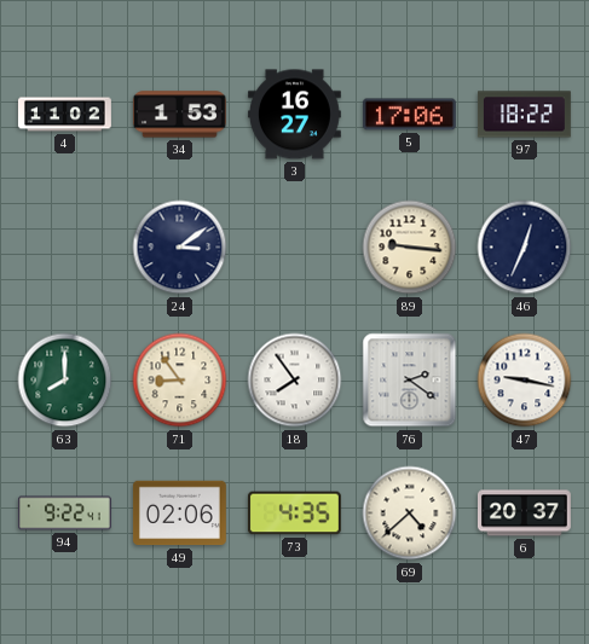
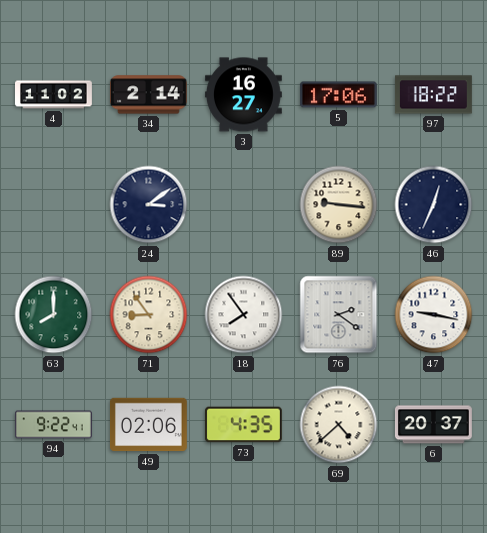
34: 1:53 -> 2:14
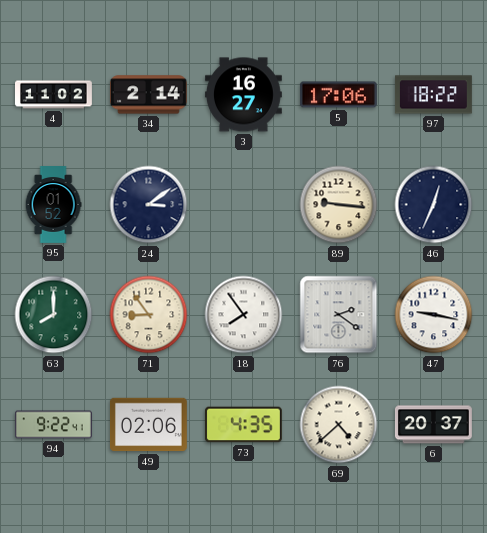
95: none -> 01:52
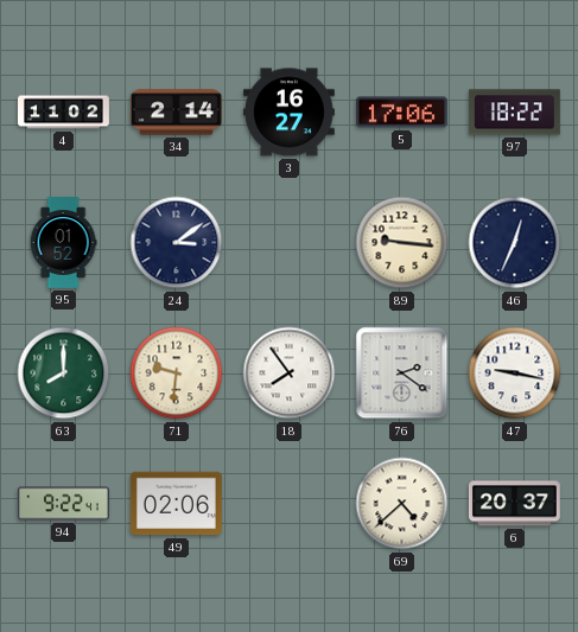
71: 8:54 -> 9:31
73: 4:35 -> none
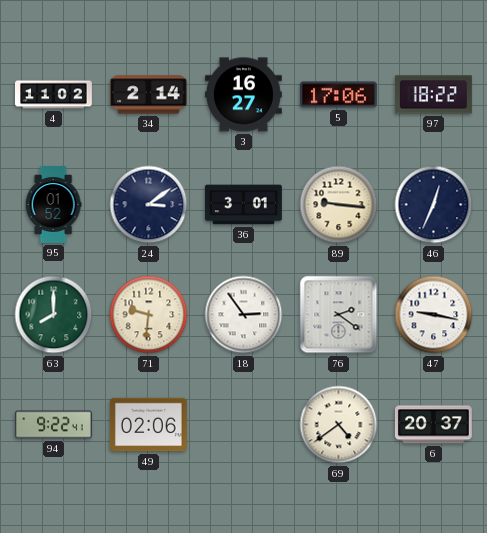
36: none -> 3:01
18: 7:54 -> 2:54
69: 4:38 -> 4:39
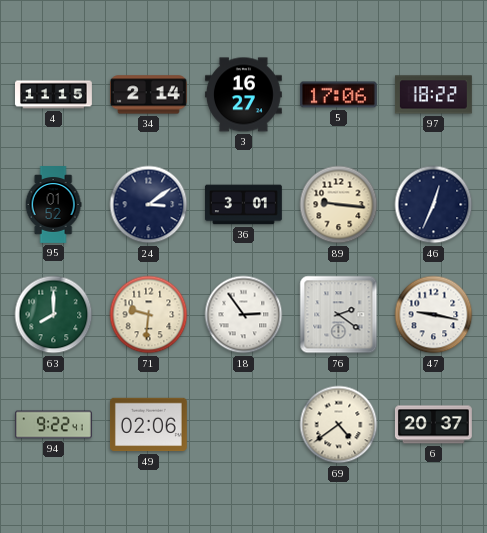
4: 11:02 -> 11:15
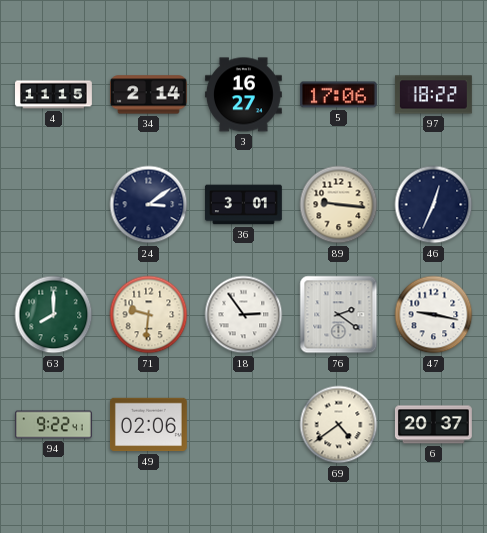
95: 01:52 -> none
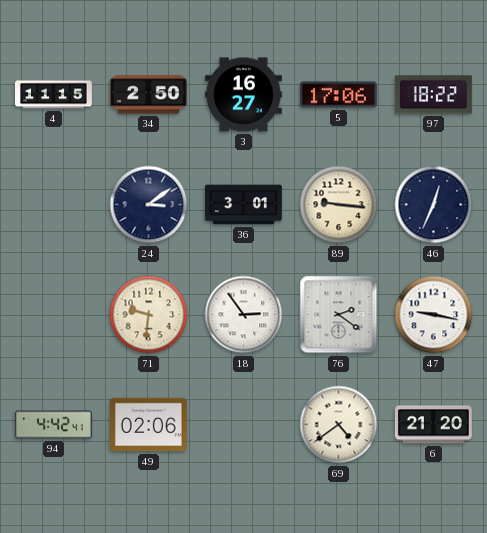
34: 2:14 -> 2:50
63: 8:00 -> none
94: 9:22 -> 4:42
6: 20:37 -> 21:20
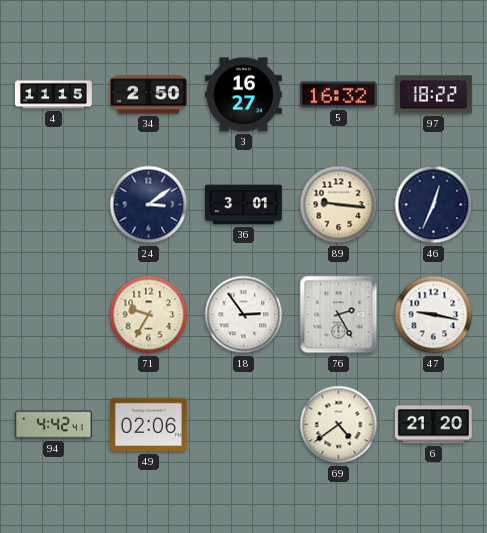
5: 17:06 -> 16:32
71: 9:31 -> 9:35
76: 2:21 -> 2:25
